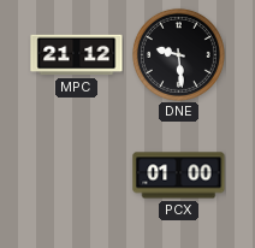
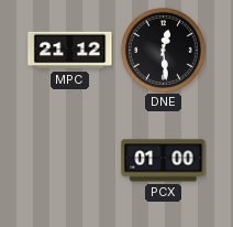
DNE: 9:29 -> 12:29
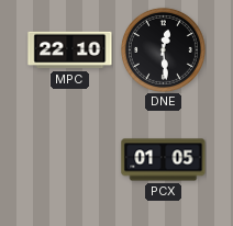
MPC: 21:12 -> 22:10
PCX: 01:00 -> 01:05
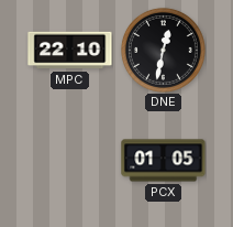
DNE: 12:29 -> 12:32
